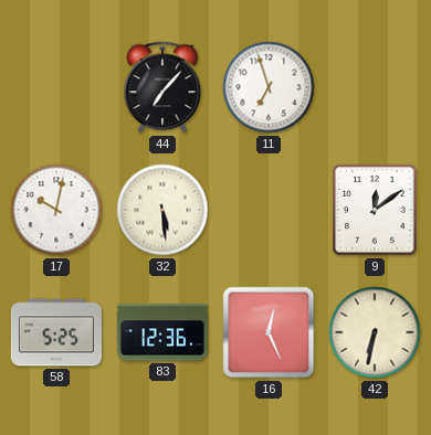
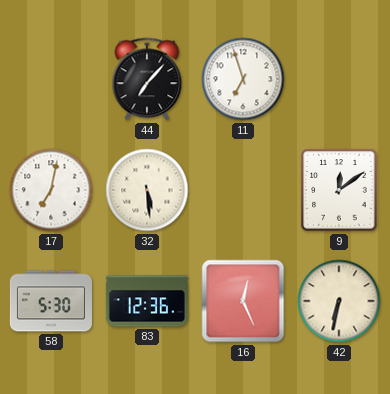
17: 10:02 -> 7:02
58: 5:25 -> 5:30
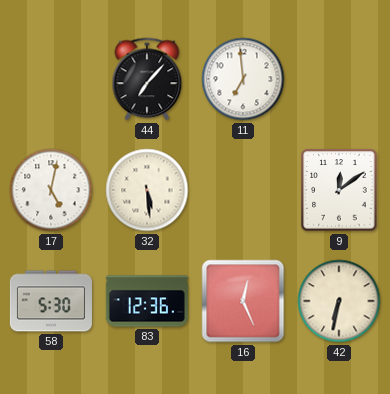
11: 6:57 -> 6:59
17: 7:02 -> 5:02
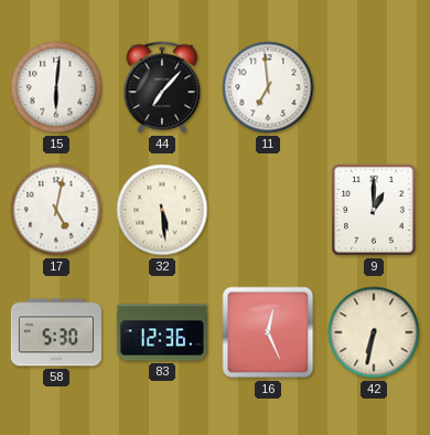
15: none -> 6:01
9: 12:09 -> 1:00
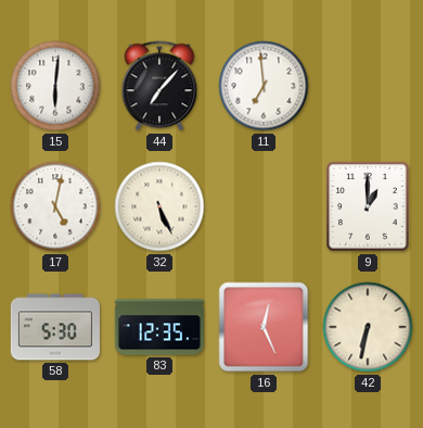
32: 5:29 -> 5:26
83: 12:36 -> 12:35
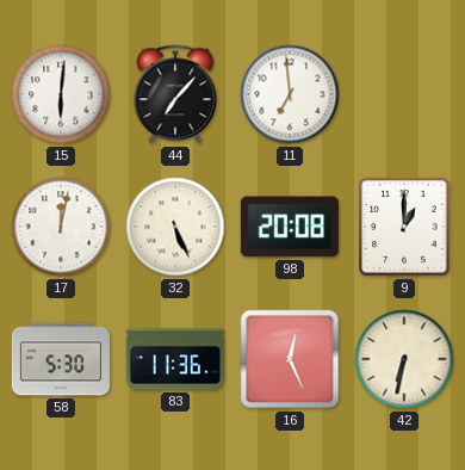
17: 5:02 -> 12:02
98: none -> 20:08
83: 12:35 -> 11:36
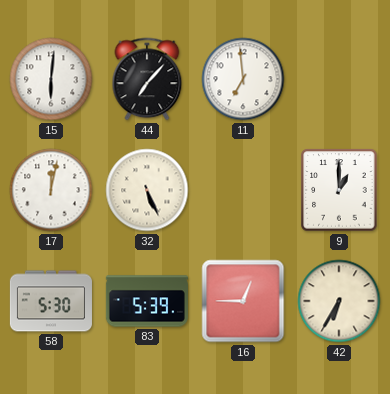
98: 20:08 -> none
83: 11:36 -> 5:39
16: 12:26 -> 12:45
42: 6:32 -> 6:35
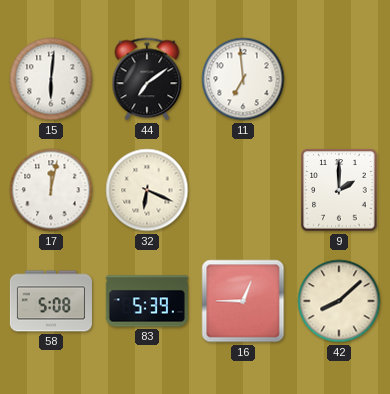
44: 7:07 -> 7:09
32: 5:26 -> 6:19
9: 1:00 -> 2:00
58: 5:30 -> 5:08
42: 6:35 -> 8:08
